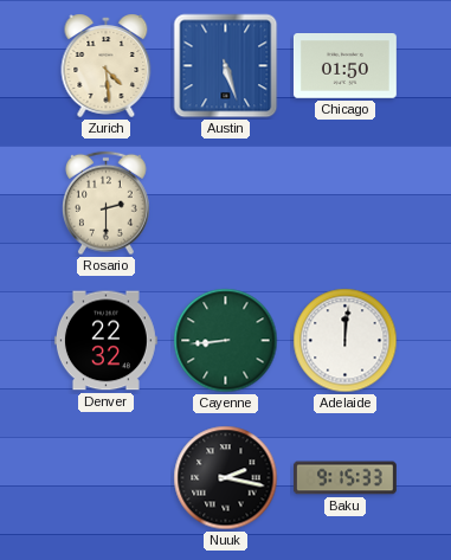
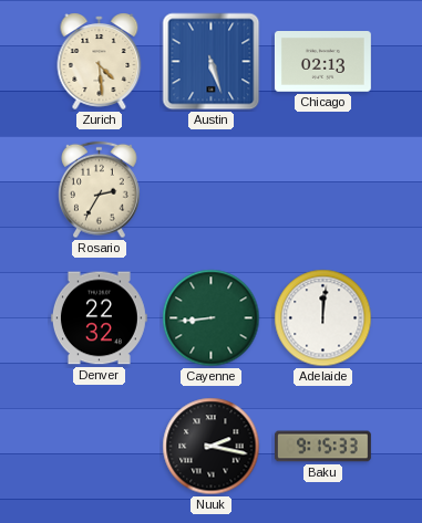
Chicago: 01:50 -> 02:13
Rosario: 2:30 -> 2:35
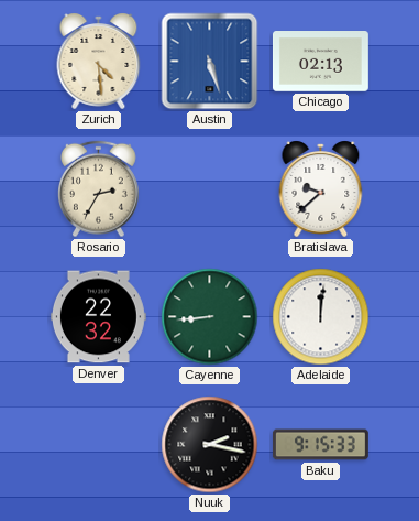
Bratislava: none -> 9:38
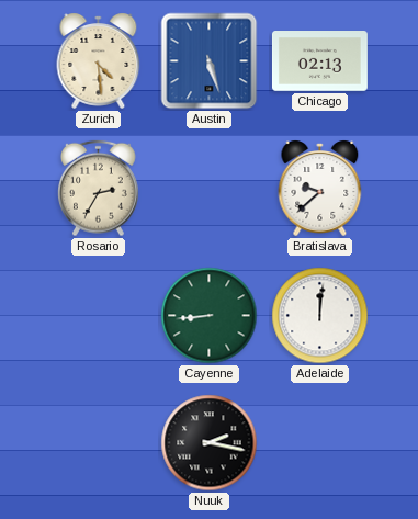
Denver: 22:32 -> none
Baku: 9:15 -> none
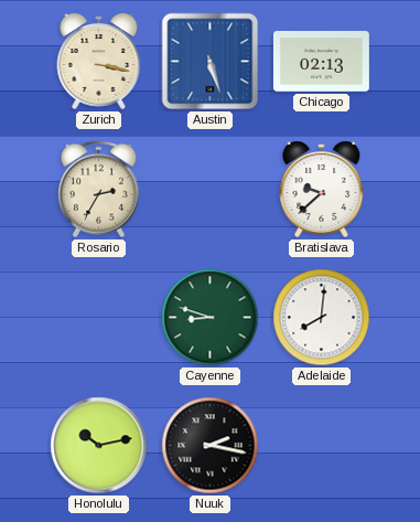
Zurich: 4:29 -> 3:17
Cayenne: 8:44 -> 8:48
Adelaide: 12:01 -> 8:01
Honolulu: none -> 10:13
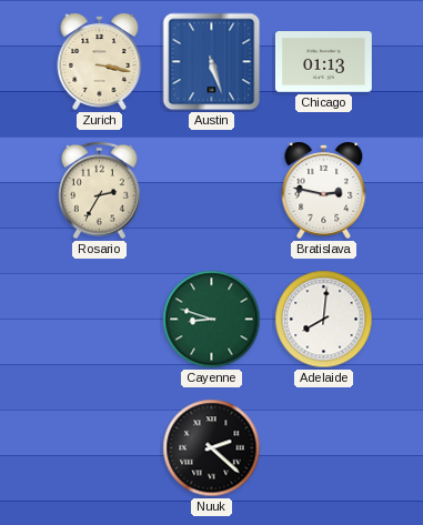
Chicago: 02:13 -> 01:13
Bratislava: 9:38 -> 2:47
Honolulu: 10:13 -> none
Nuuk: 2:17 -> 2:22
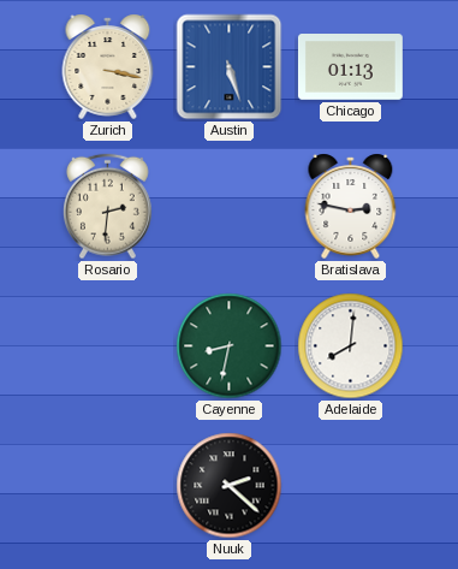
Rosario: 2:35 -> 2:31
Cayenne: 8:48 -> 8:32
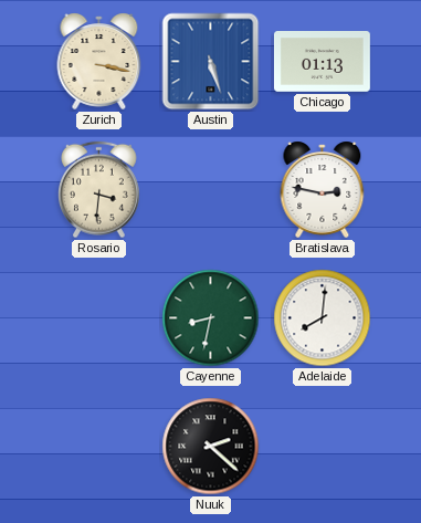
Rosario: 2:31 -> 3:31
